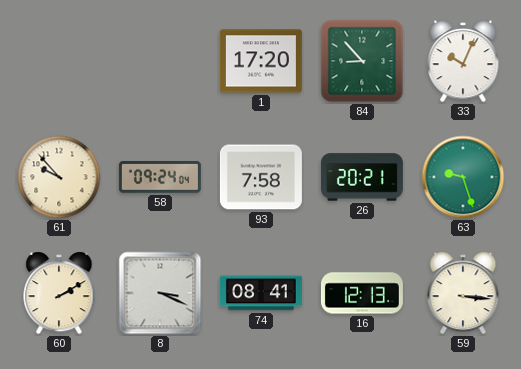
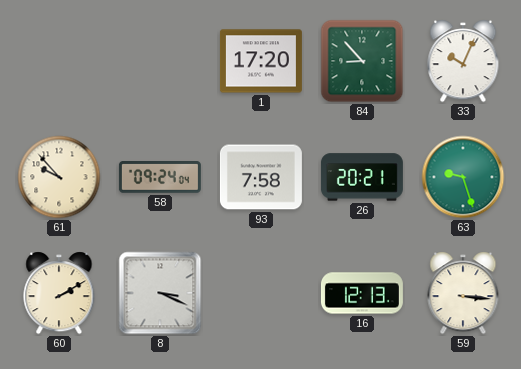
74: 08:41 -> none
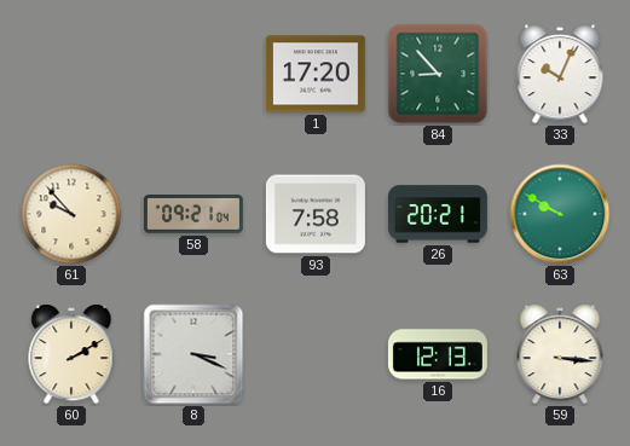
58: 09:24 -> 09:21
63: 9:27 -> 9:50
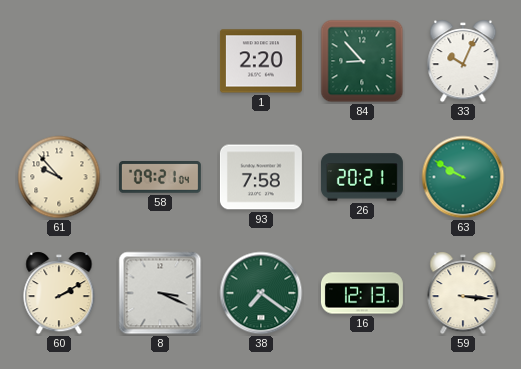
1: 17:20 -> 2:20
38: none -> 7:21
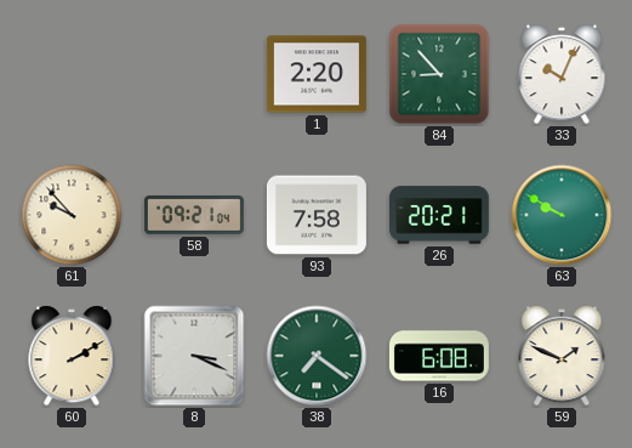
16: 12:13 -> 6:08
59: 3:16 -> 1:49
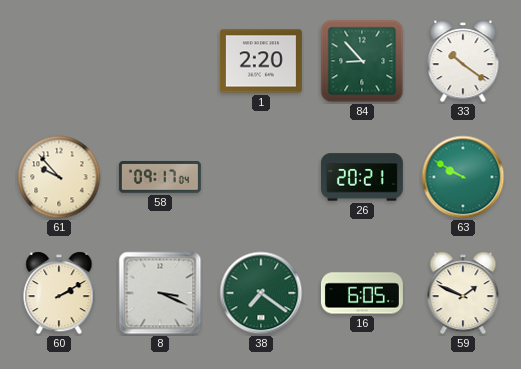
33: 10:04 -> 10:21
58: 09:21 -> 09:17
93: 7:58 -> none
16: 6:08 -> 6:05
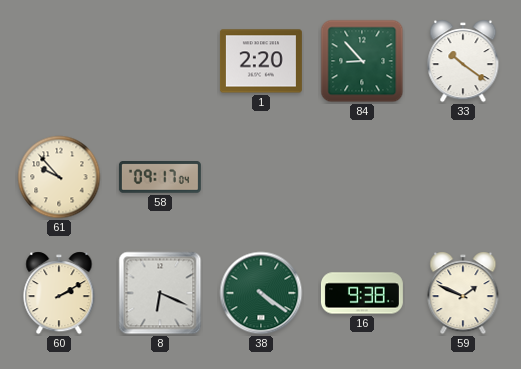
26: 20:21 -> none
63: 9:50 -> none
8: 3:19 -> 6:19
38: 7:21 -> 4:21
16: 6:05 -> 9:38
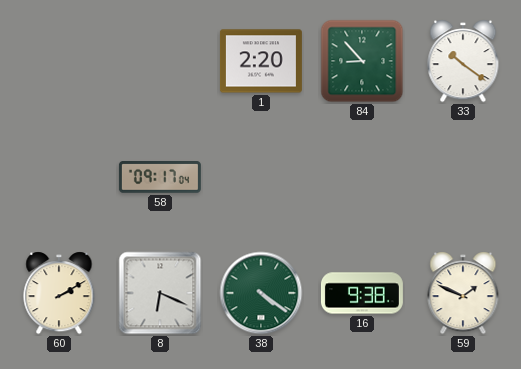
61: 9:53 -> none
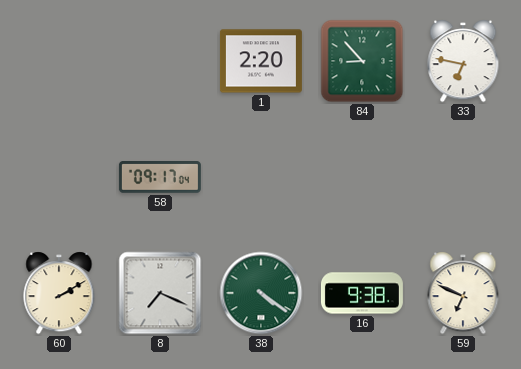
33: 10:21 -> 6:47
8: 6:19 -> 7:19
59: 1:49 -> 6:49
